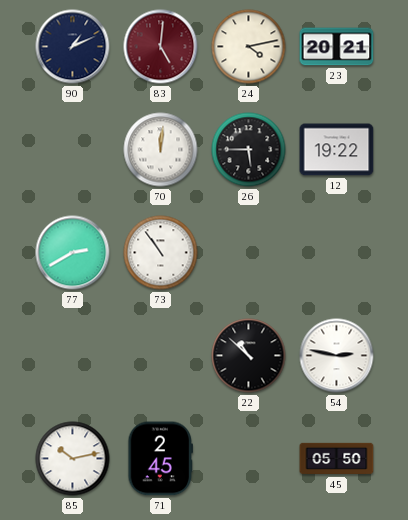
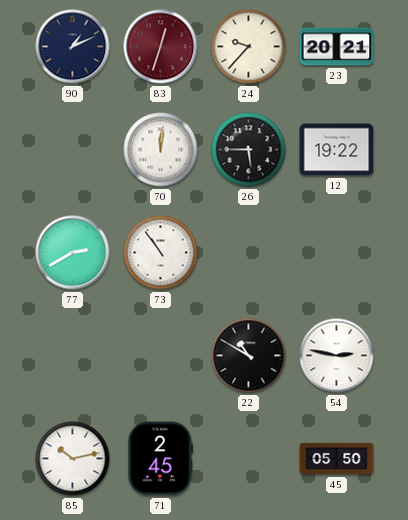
83: 5:01 -> 12:33
24: 4:13 -> 9:37
22: 10:52 -> 10:50
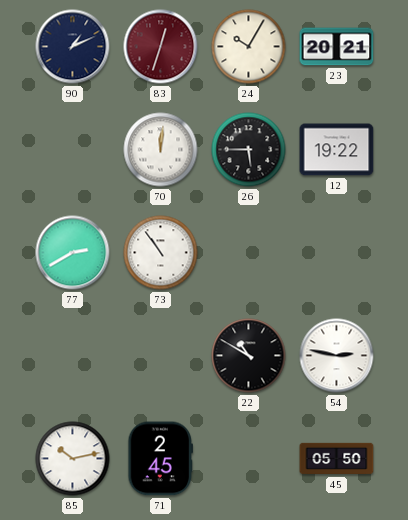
24: 9:37 -> 10:05
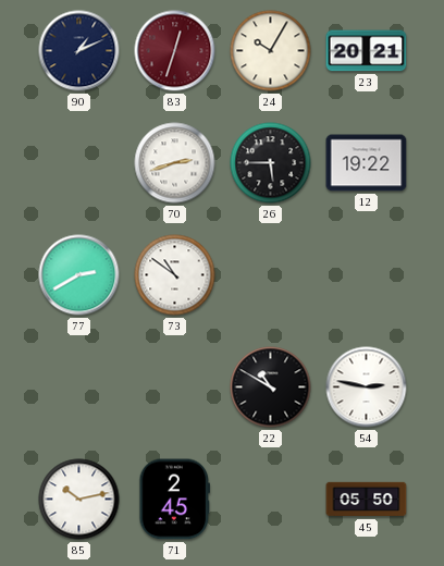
70: 12:01 -> 2:42
73: 10:54 -> 10:51
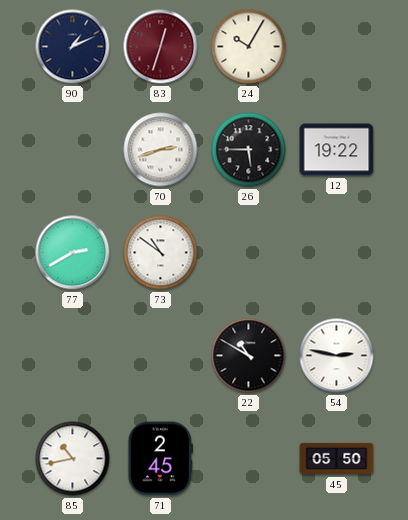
23: 20:21 -> none
85: 10:13 -> 10:43
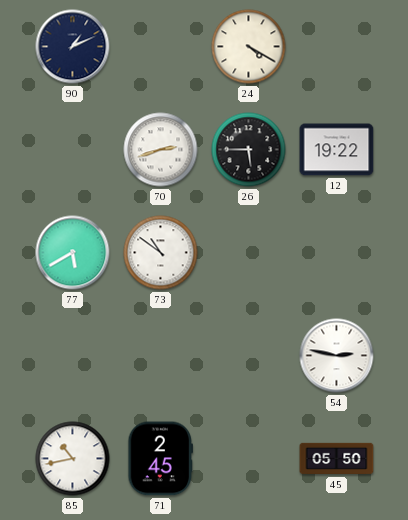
83: 12:33 -> none
24: 10:05 -> 4:20
77: 2:40 -> 5:40
22: 10:50 -> none
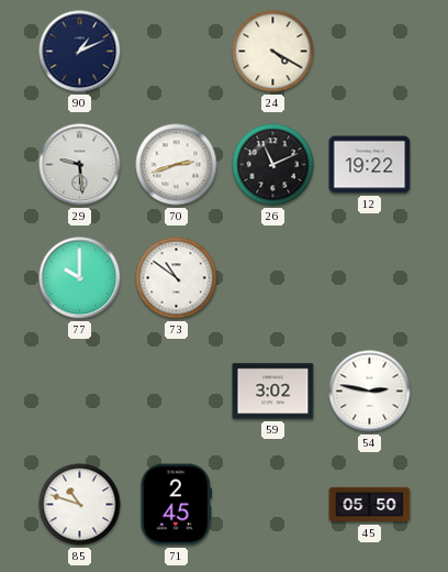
29: none -> 9:29
26: 5:45 -> 11:11
77: 5:40 -> 10:00
59: none -> 3:02
85: 10:43 -> 10:48
